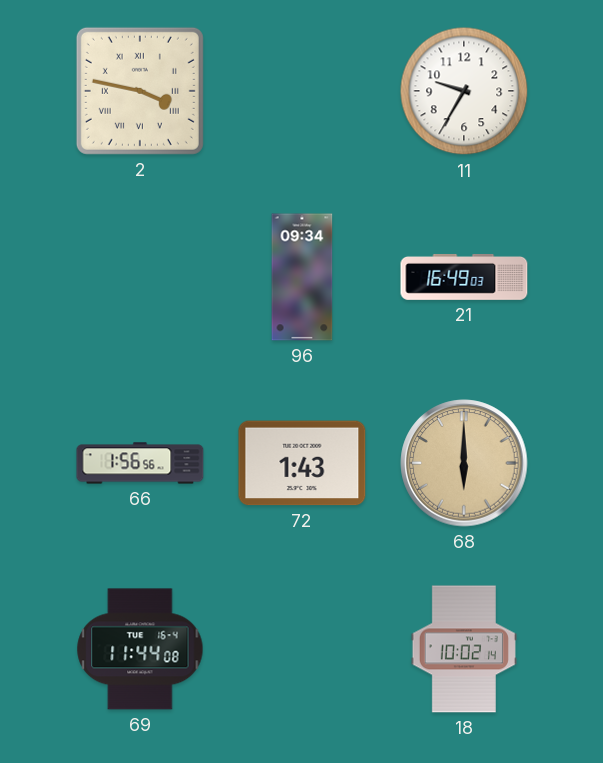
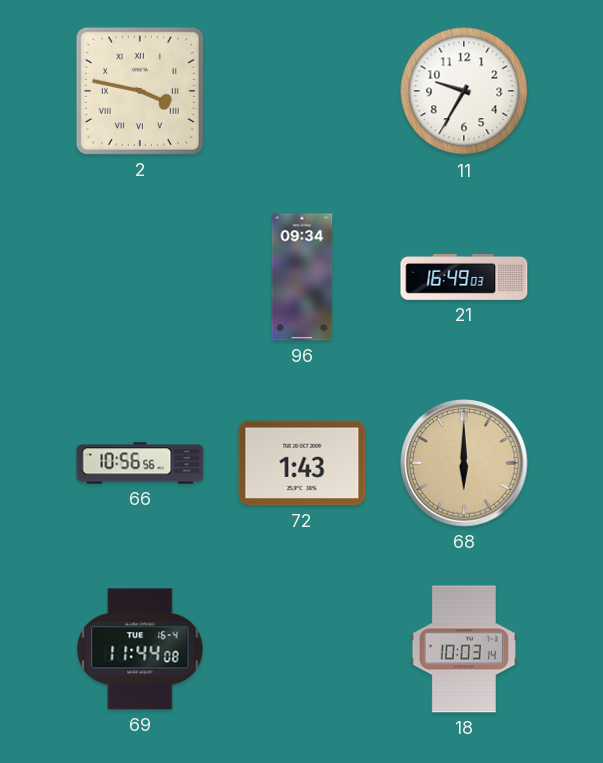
66: 1:56 -> 10:56
18: 10:02 -> 10:03
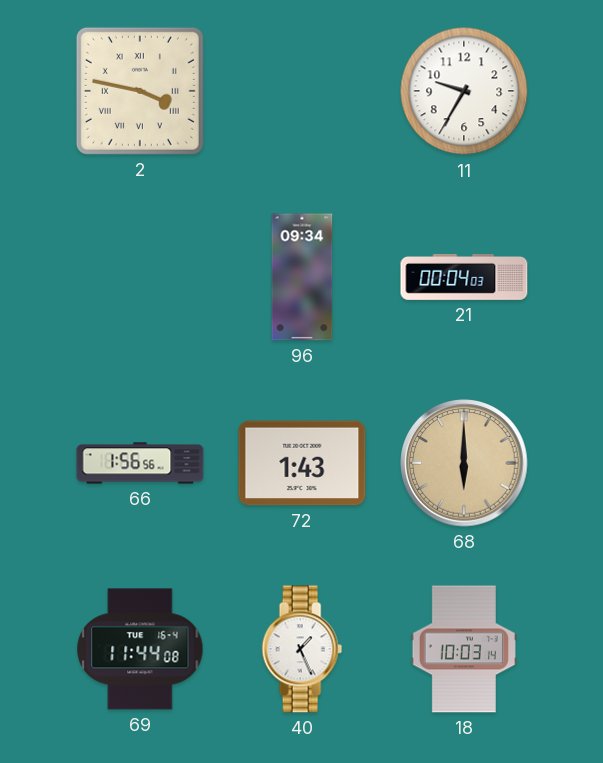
21: 16:49 -> 00:04
66: 10:56 -> 1:56
40: none -> 1:26
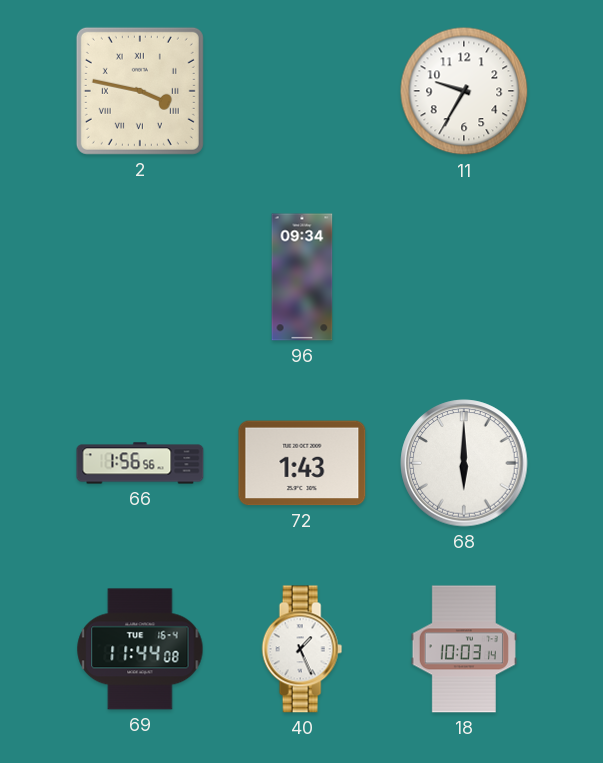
21: 00:04 -> none
68 dial: champagne -> white
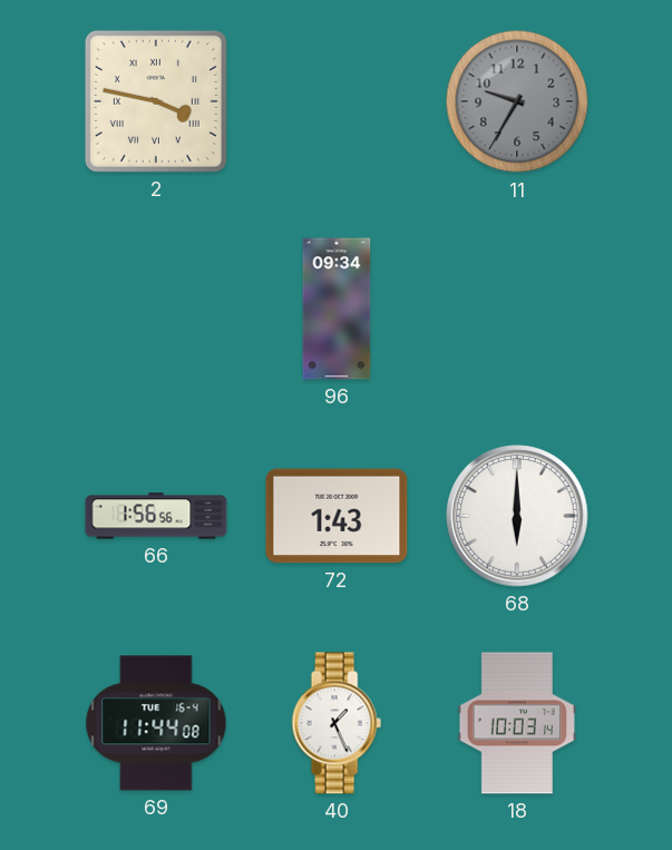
11 dial: white -> grey
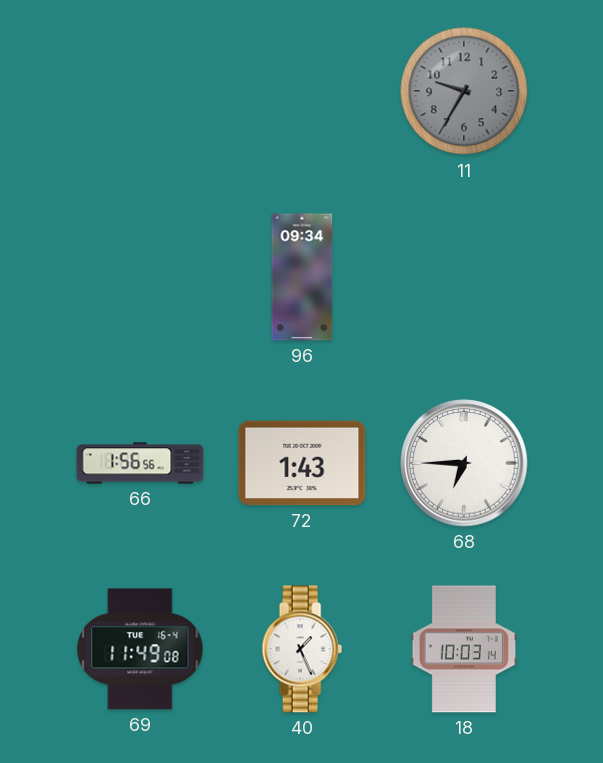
2: 3:47 -> none
68: 6:00 -> 6:45
69: 11:44 -> 11:49
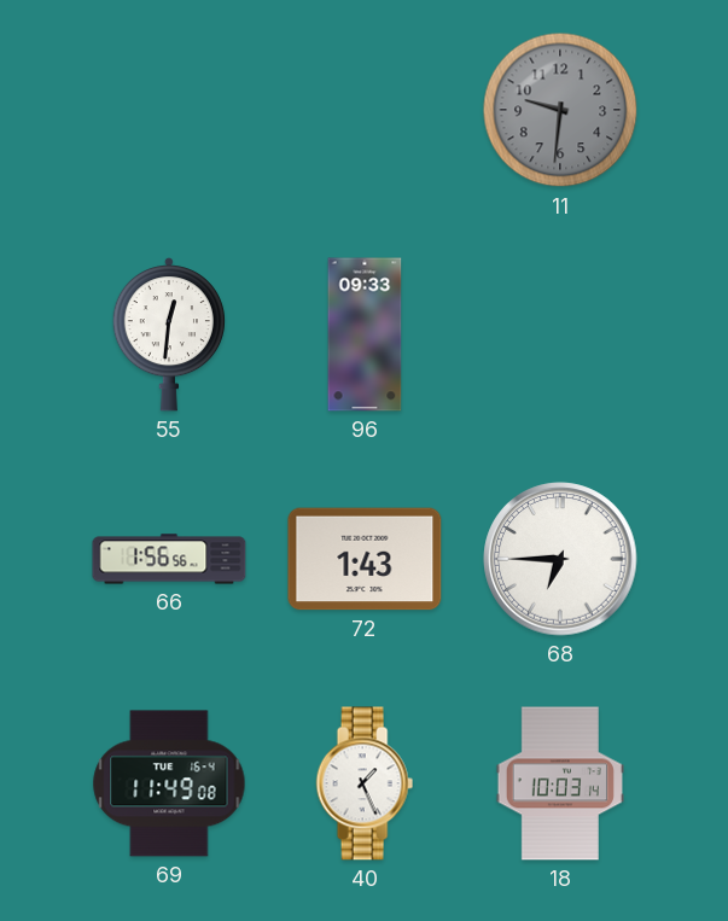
11: 9:35 -> 9:31
55: none -> 12:31
96: 09:34 -> 09:33
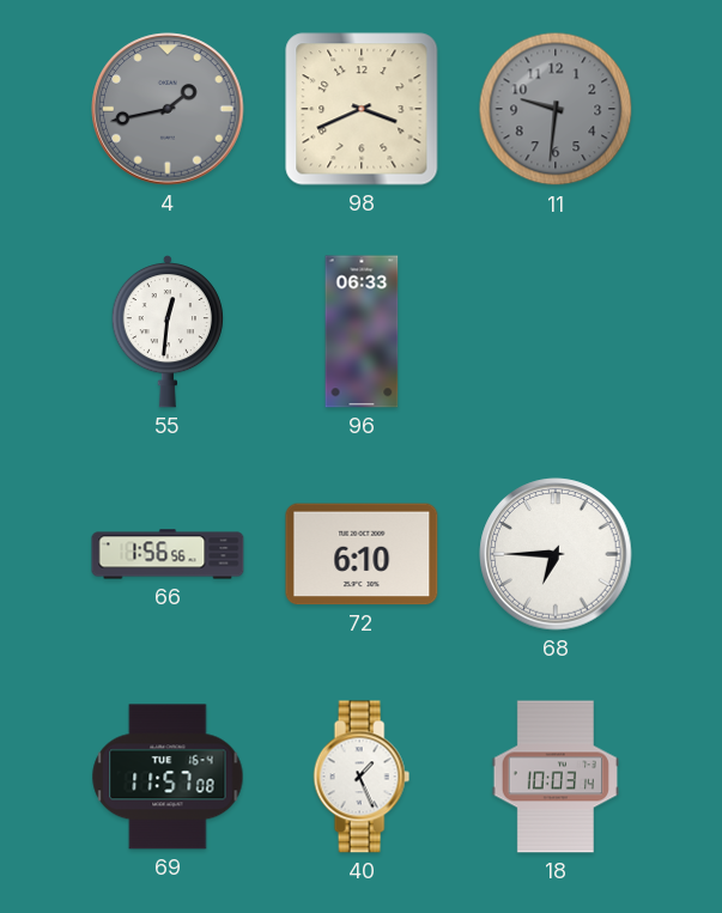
4: none -> 1:43
98: none -> 3:41
96: 09:33 -> 06:33
72: 1:43 -> 6:10
69: 11:49 -> 11:57
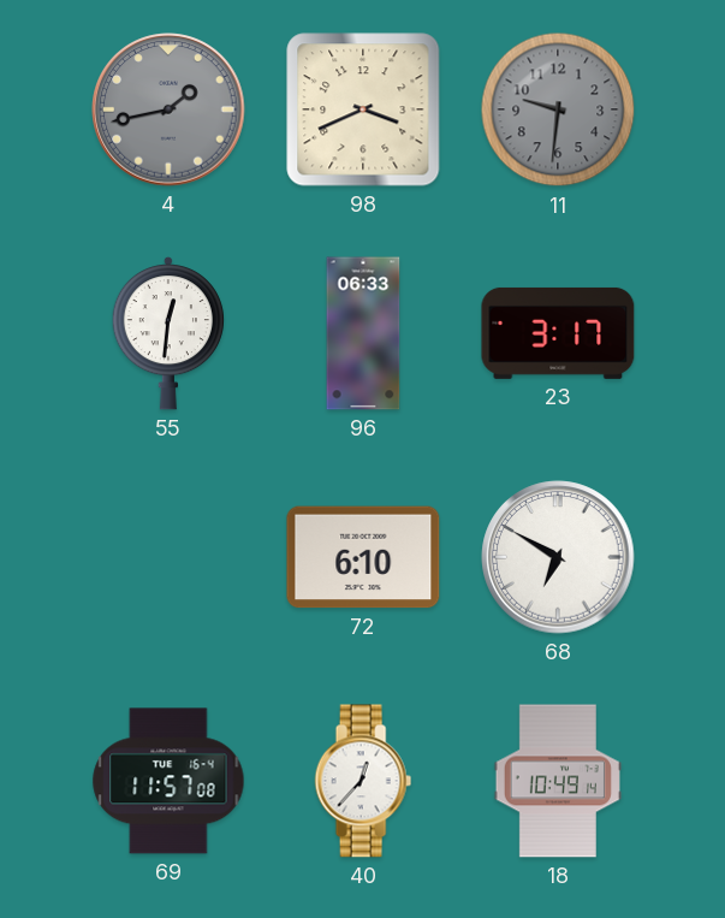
23: none -> 3:17
66: 1:56 -> none
68: 6:45 -> 6:50
40: 1:26 -> 12:37
18: 10:03 -> 10:49
